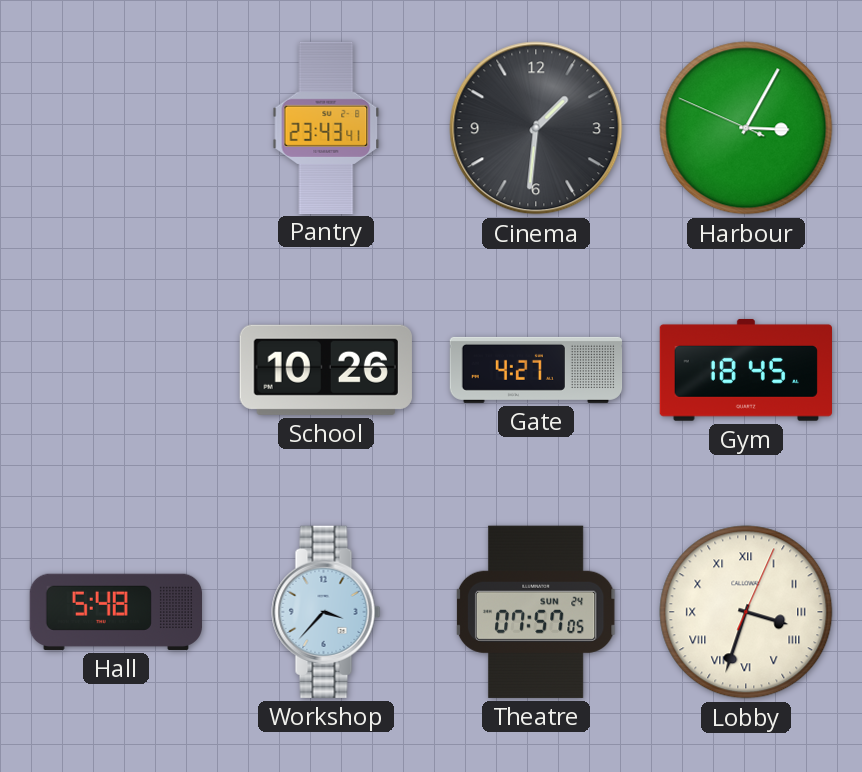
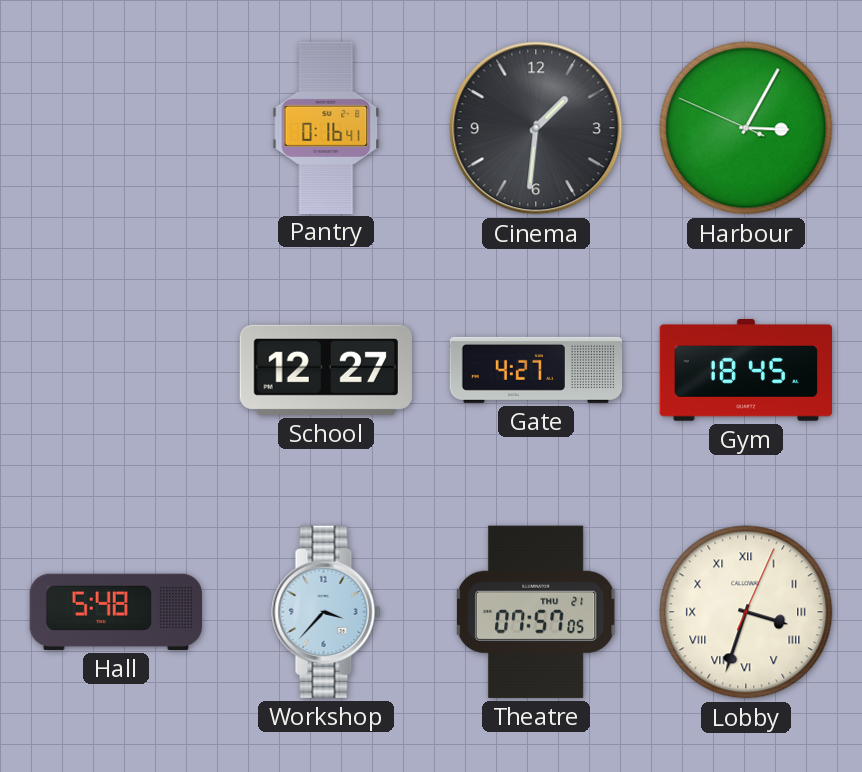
Pantry: 23:43 -> 0:16
School: 10:26 -> 12:27
Theatre date: SUN 24 -> THU 21
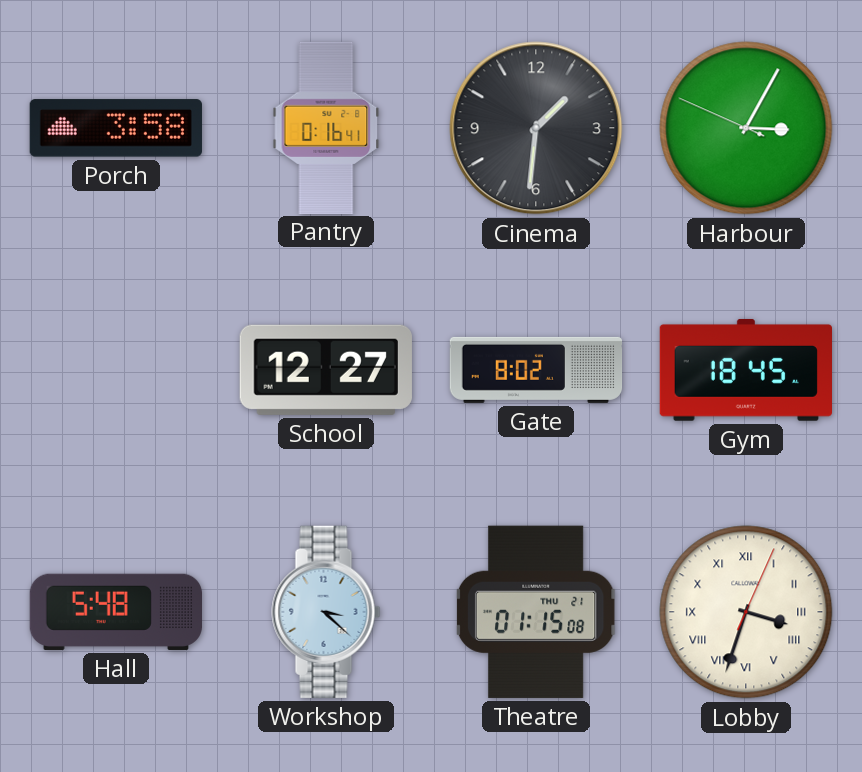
Porch: none -> 3:58
Gate: 4:27 -> 8:02
Workshop: 3:37 -> 3:22
Theatre: 07:57 -> 01:15
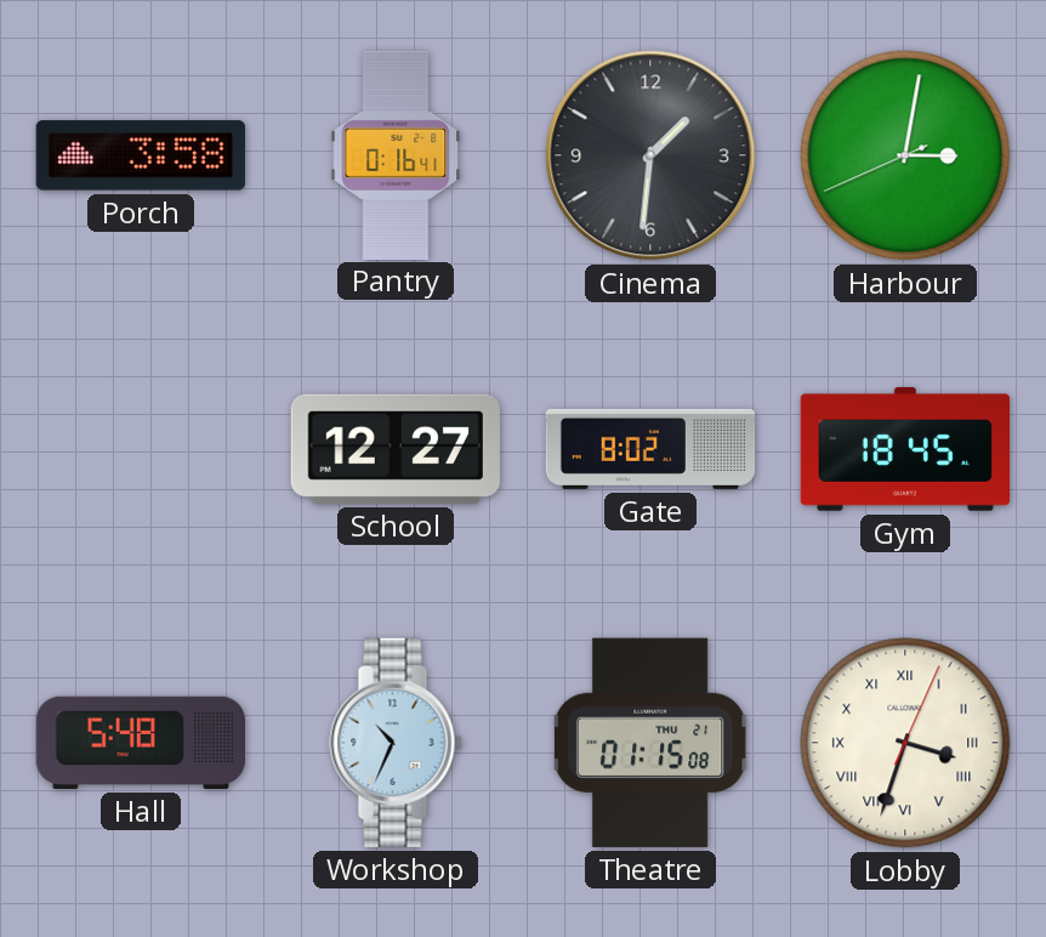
Harbour: 3:04 -> 3:01
Workshop: 3:22 -> 10:34
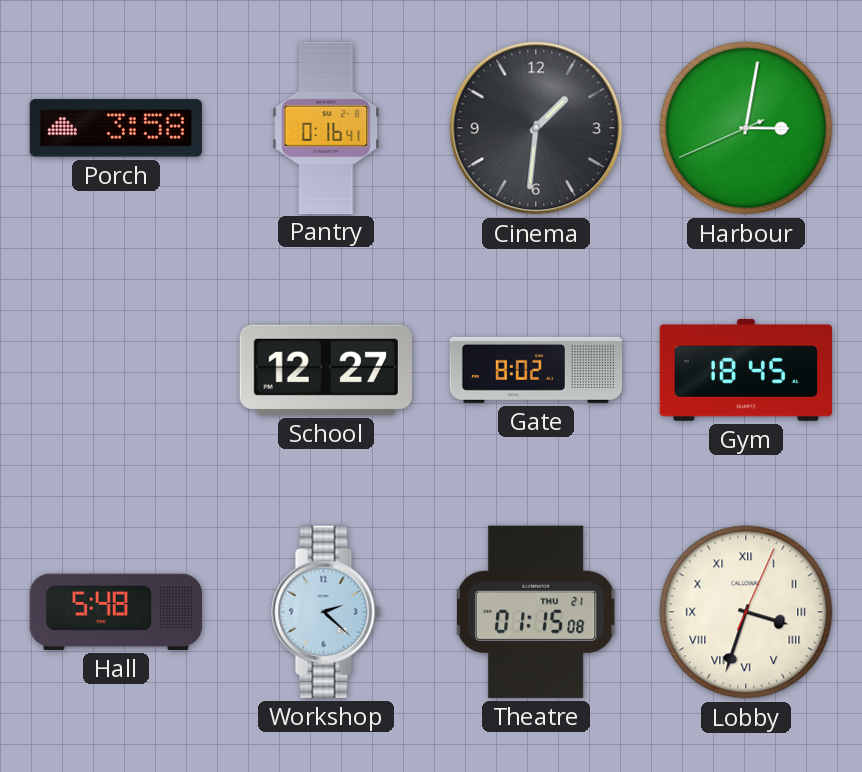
Workshop: 10:34 -> 2:22
